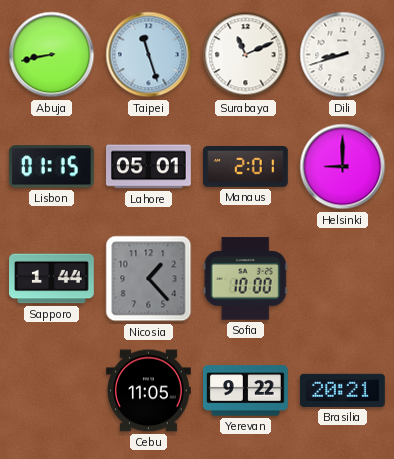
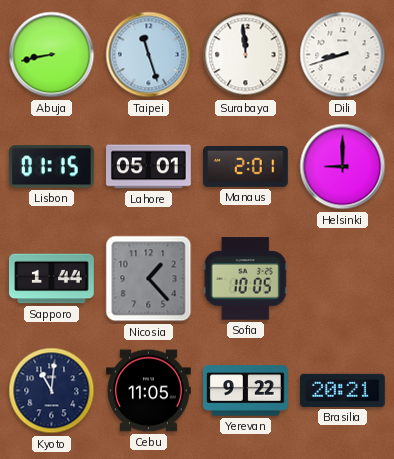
Surabaya: 11:11 -> 11:59
Sofia: 10:00 -> 10:05
Kyoto: none -> 11:01
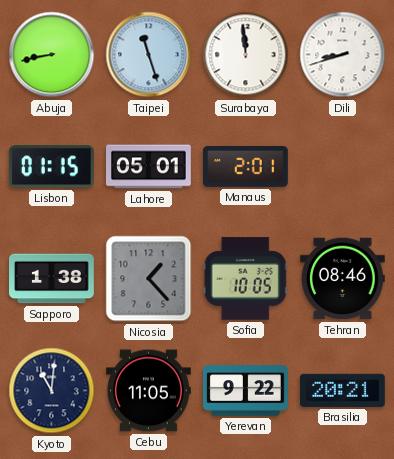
Helsinki: 9:00 -> none
Sapporo: 1:44 -> 1:38
Tehran: none -> 08:46
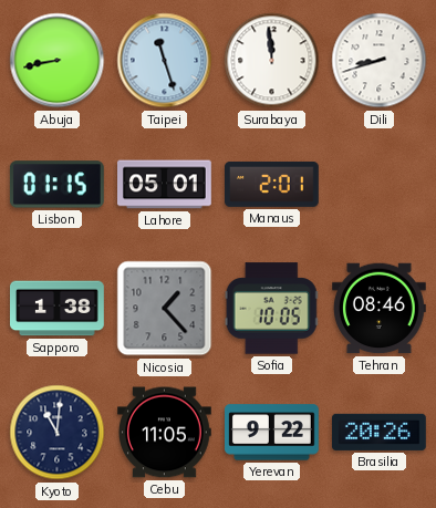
Brasilia: 20:21 -> 20:26
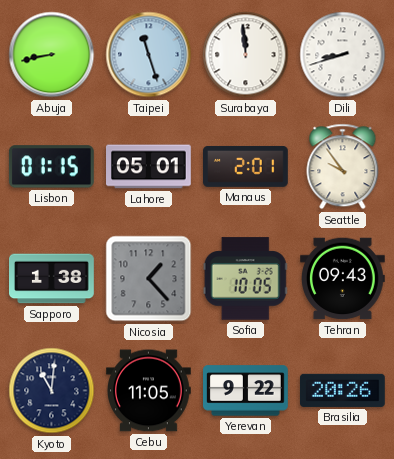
Seattle: none -> 9:54
Tehran: 08:46 -> 09:43
